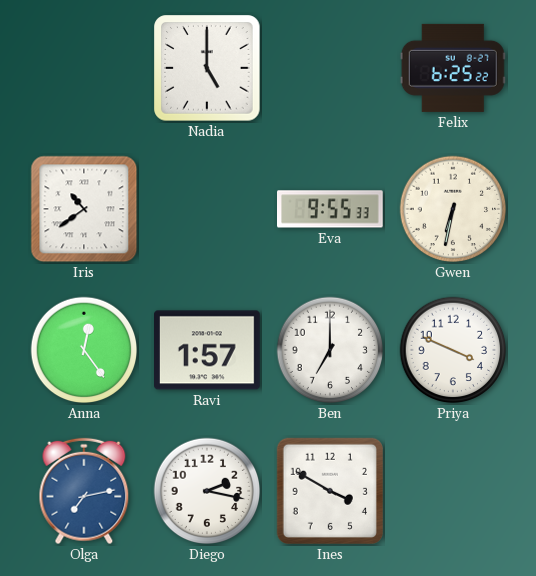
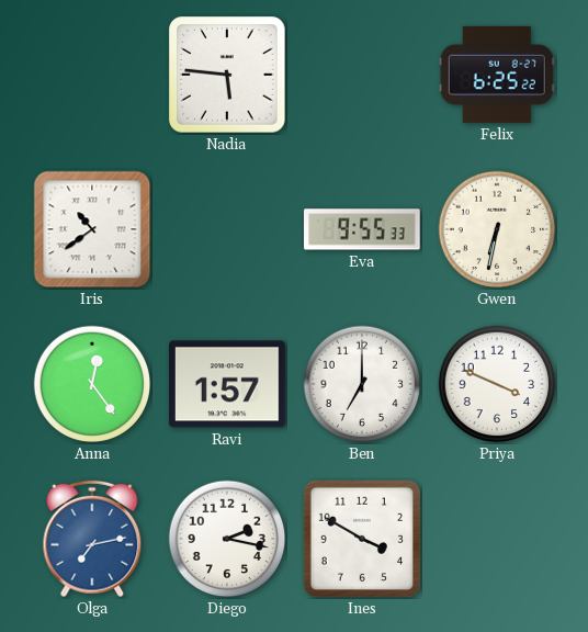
Nadia: 5:00 -> 5:46
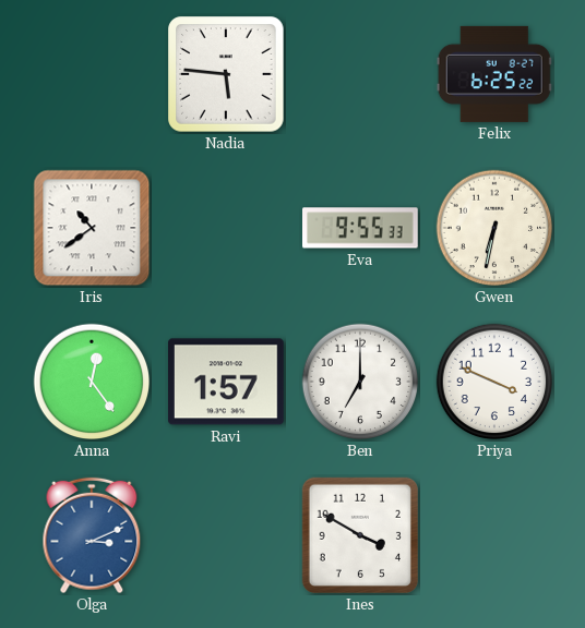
Olga: 7:13 -> 3:11
Diego: 2:17 -> none
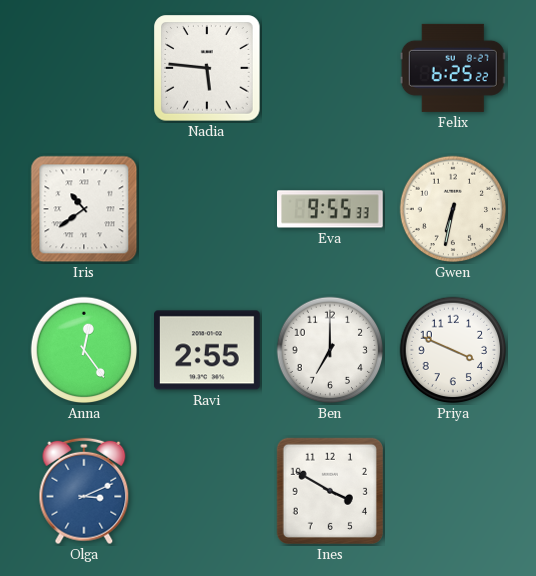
Ravi: 1:57 -> 2:55
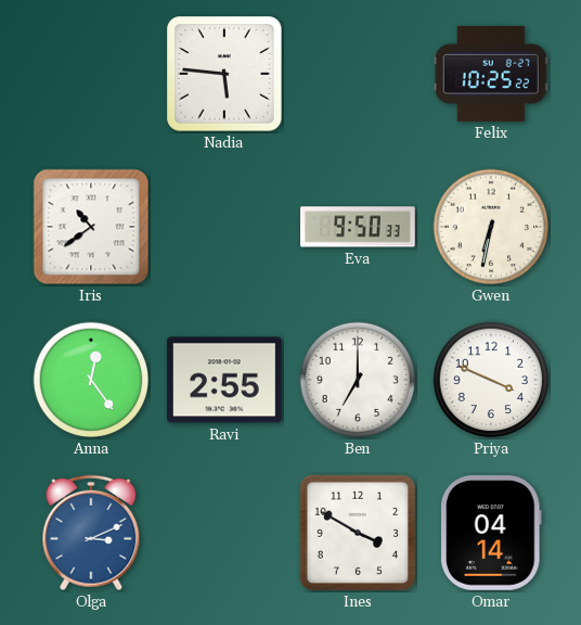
Felix: 6:25 -> 10:25
Eva: 9:55 -> 9:50
Omar: none -> 04:14
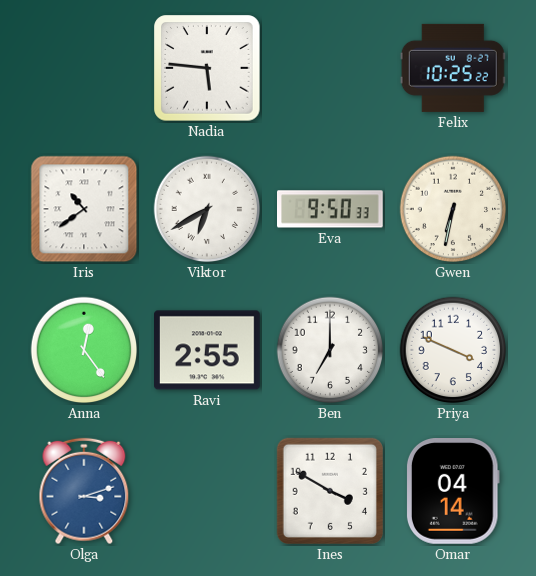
Viktor: none -> 6:40
Olga: 3:11 -> 3:12
